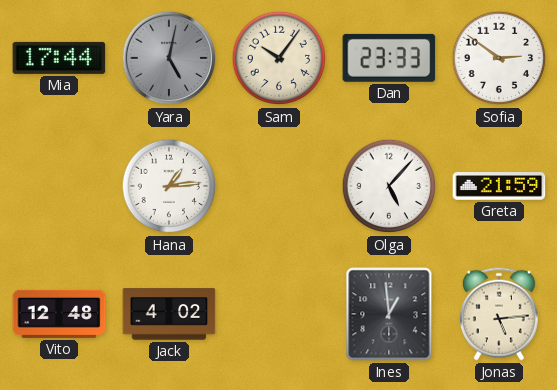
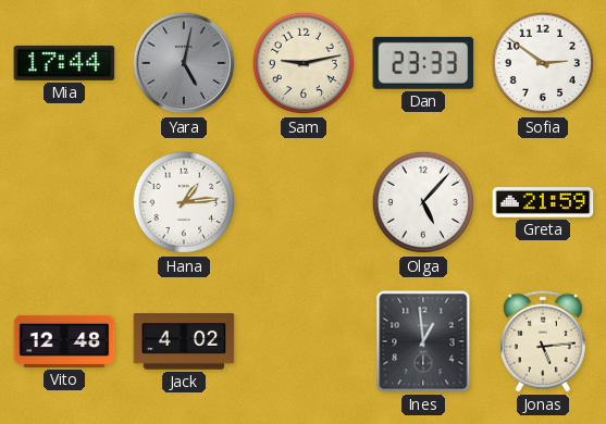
Sam: 10:06 -> 9:13
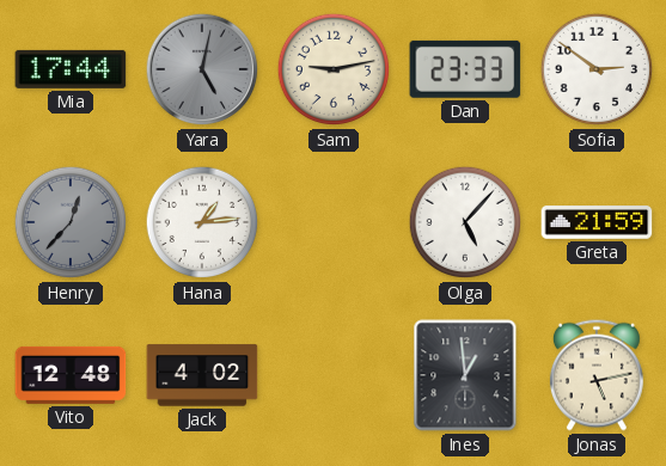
Henry: none -> 12:37
Jonas: 5:14 -> 5:13
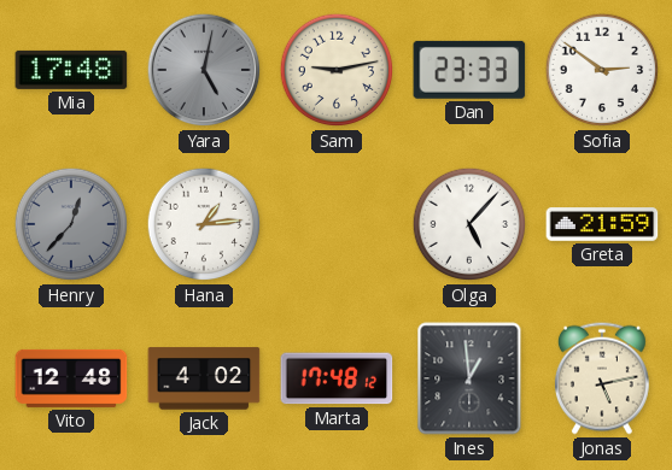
Mia: 17:44 -> 17:48
Marta: none -> 17:48
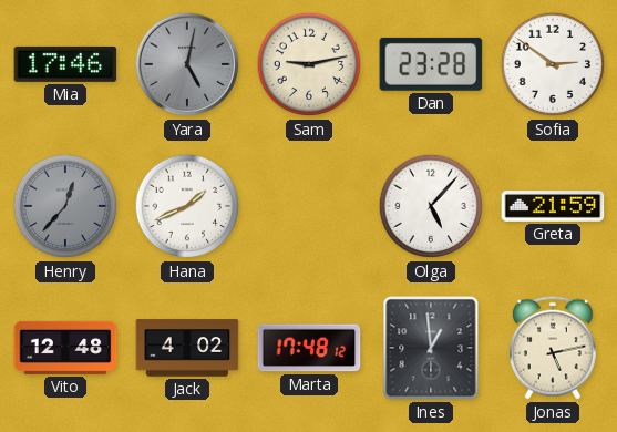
Mia: 17:48 -> 17:46
Dan: 23:33 -> 23:28
Hana: 1:14 -> 1:41
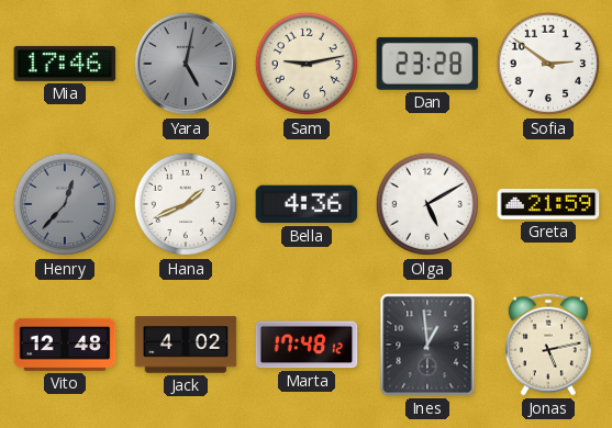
Bella: none -> 4:36
Olga: 5:07 -> 5:10
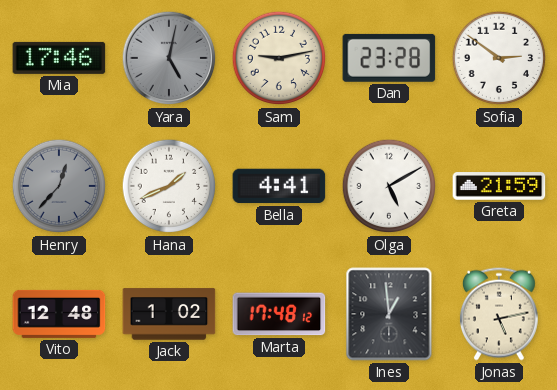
Bella: 4:36 -> 4:41
Jack: 4:02 -> 1:02
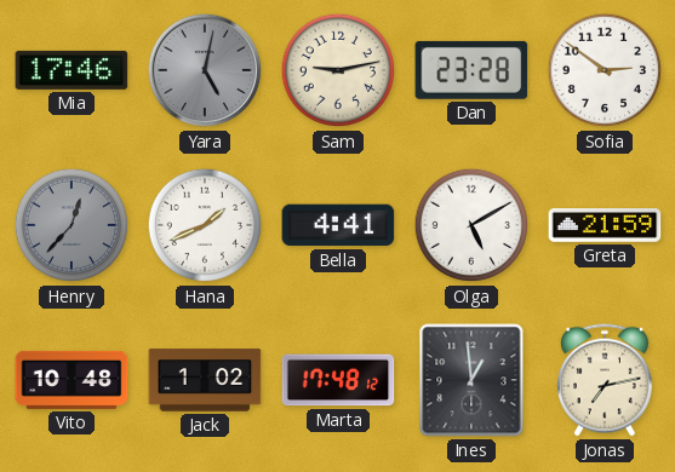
Vito: 12:48 -> 10:48
Jonas: 5:13 -> 7:13
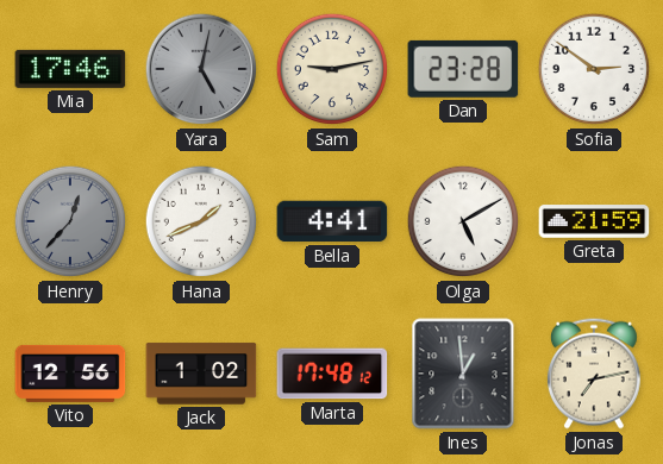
Vito: 10:48 -> 12:56
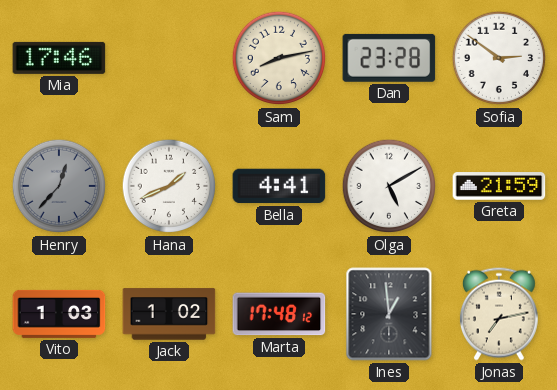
Yara: 5:02 -> none
Sam: 9:13 -> 8:13
Vito: 12:56 -> 1:03
